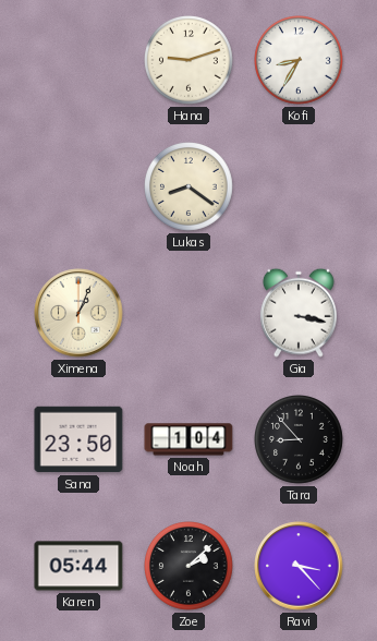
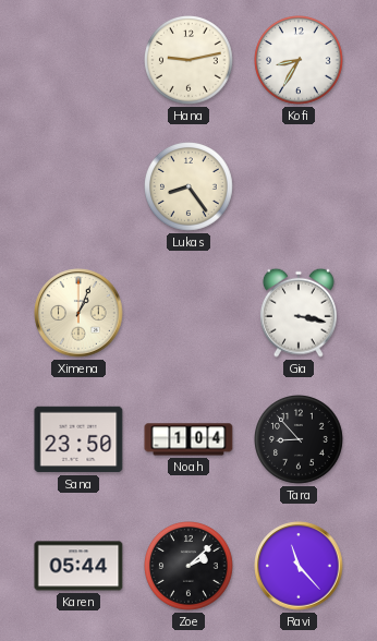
Hana: 9:12 -> 9:13
Lukas: 8:21 -> 8:24
Ravi: 3:23 -> 11:23
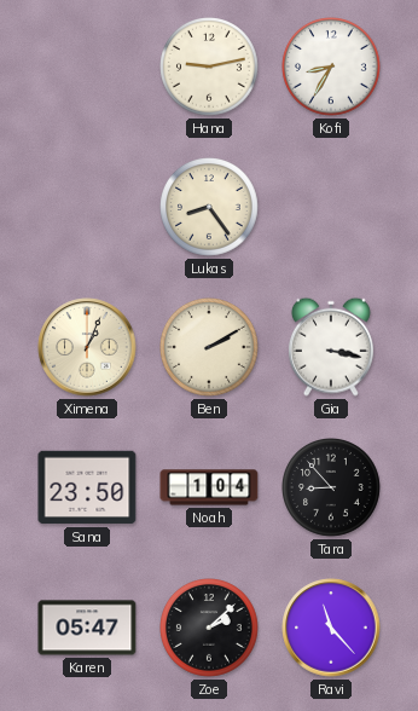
Ben: none -> 2:10
Karen: 05:44 -> 05:47
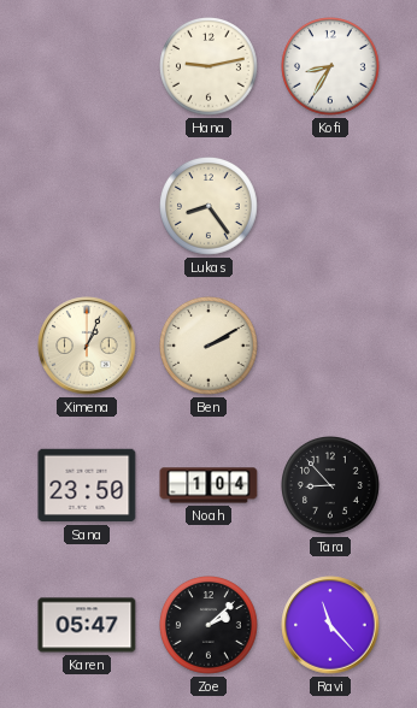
Gia: 3:17 -> none
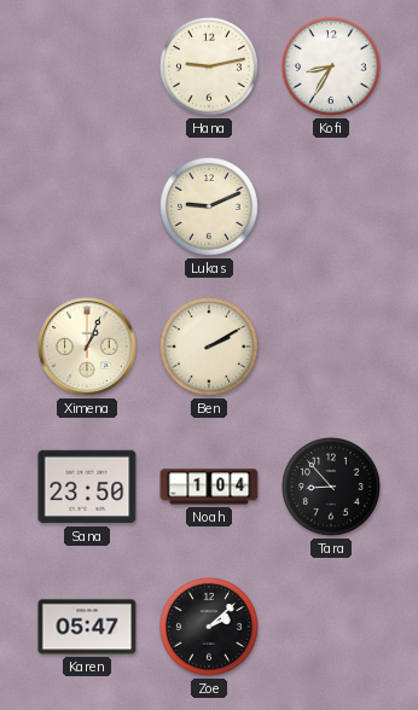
Lukas: 8:24 -> 9:11
Ravi: 11:23 -> none
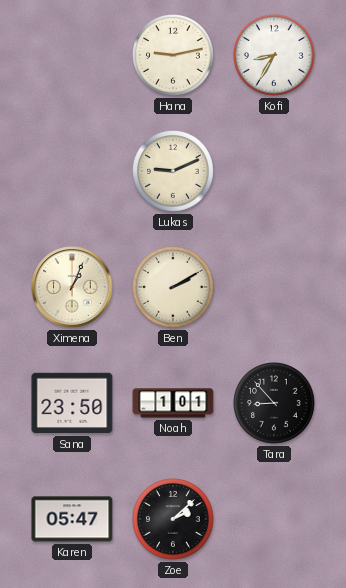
Noah: 1:04 -> 1:01
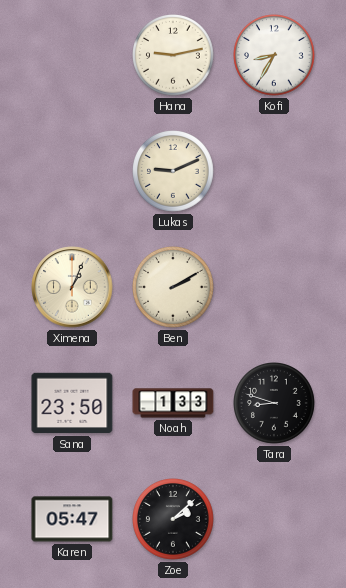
Noah: 1:01 -> 1:33
Tara: 8:53 -> 8:48
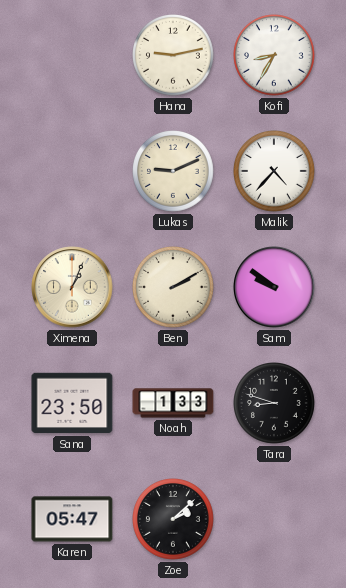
Malik: none -> 4:37
Sam: none -> 9:51
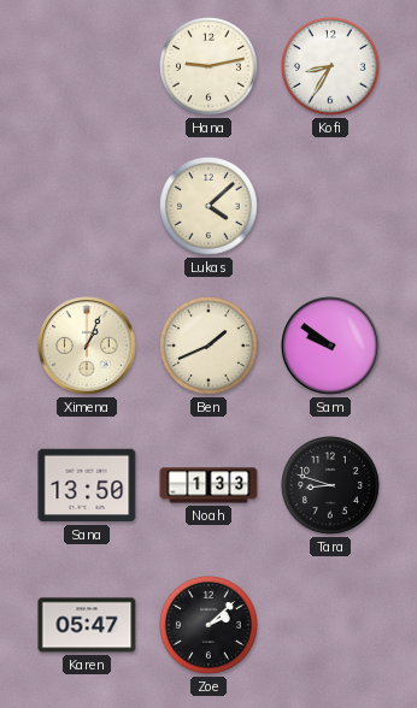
Lukas: 9:11 -> 4:08
Malik: 4:37 -> none
Ben: 2:10 -> 1:41
Sana: 23:50 -> 13:50
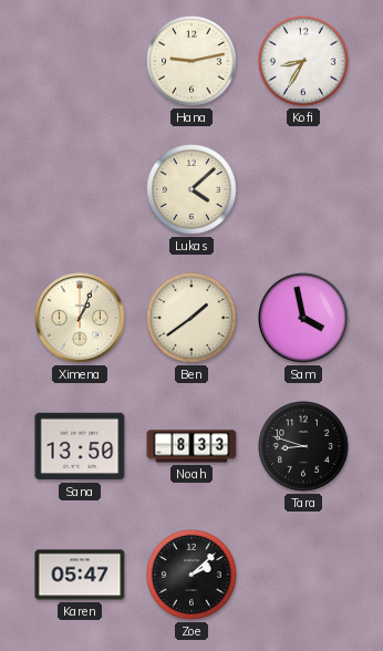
Ben: 1:41 -> 1:39
Sam: 9:51 -> 3:58
Noah: 1:33 -> 8:33
